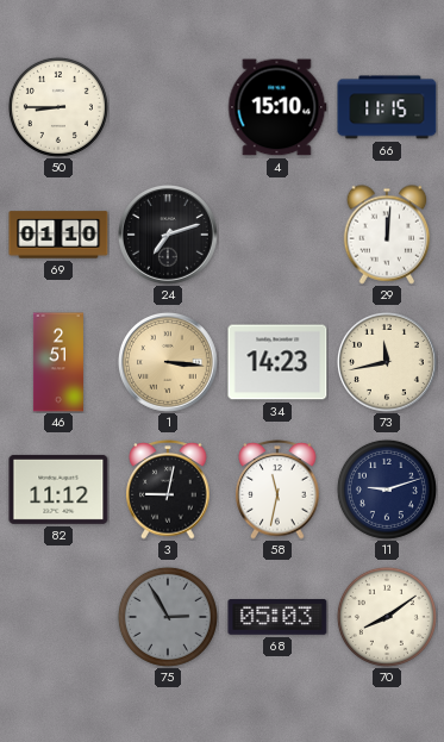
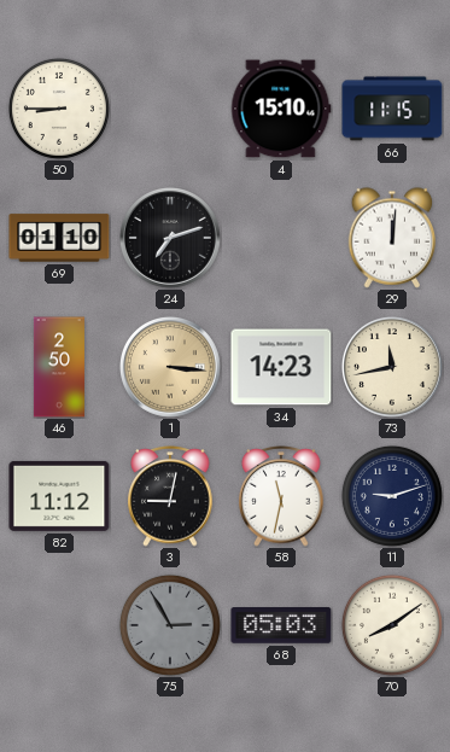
46: 2:51 -> 2:50
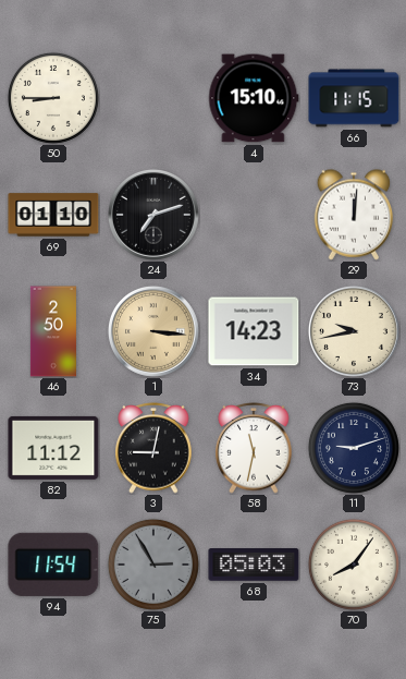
73: 11:43 -> 9:43
94: none -> 11:54
70: 8:09 -> 8:06
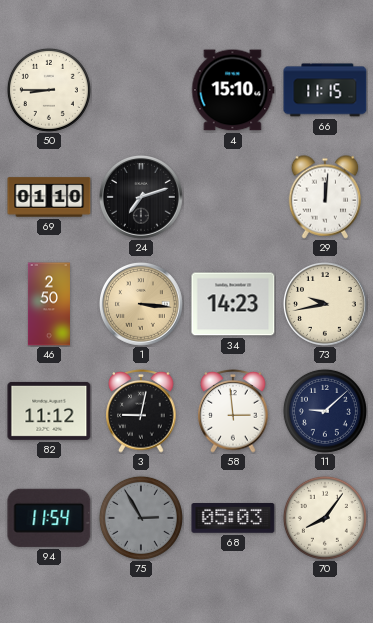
58: 11:32 -> 2:59
11: 9:12 -> 9:08
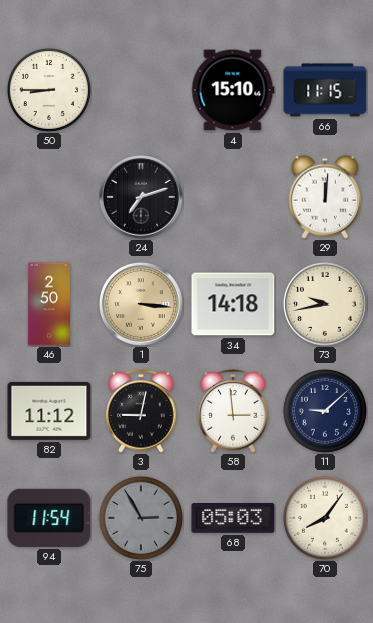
69: 01:10 -> none
34: 14:23 -> 14:18
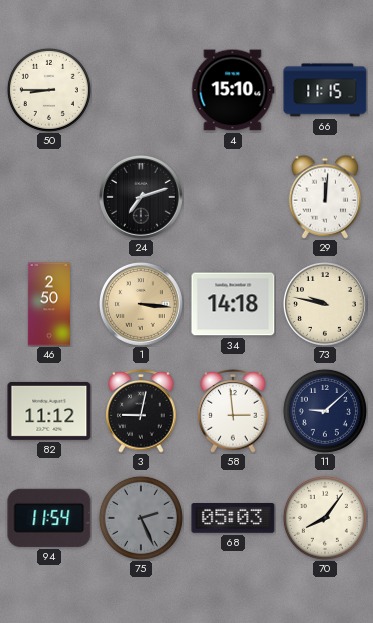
73: 9:43 -> 9:47
75: 2:55 -> 2:26
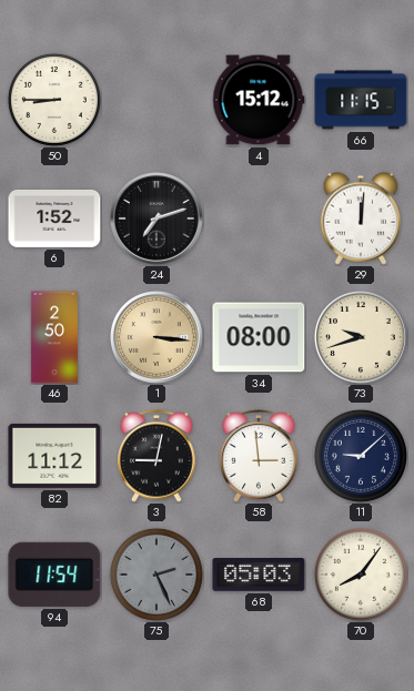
4: 15:10 -> 15:12
6: none -> 1:52
34: 14:18 -> 08:00
73: 9:47 -> 9:42
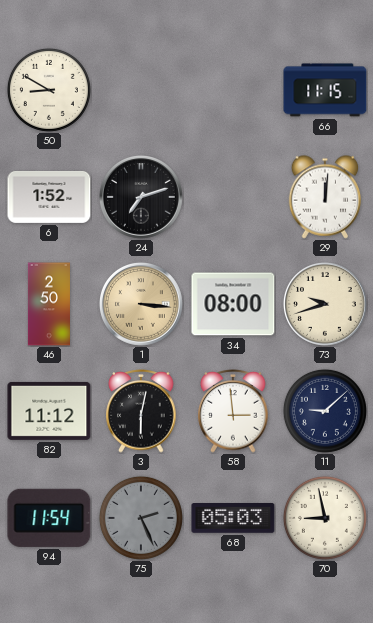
50: 8:45 -> 8:50
4: 15:12 -> none
3: 9:02 -> 6:02
70: 8:06 -> 8:58
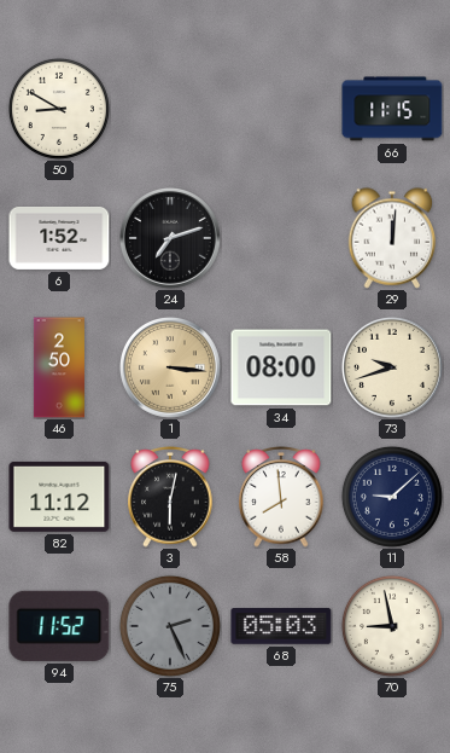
58: 2:59 -> 7:59
94: 11:54 -> 11:52
